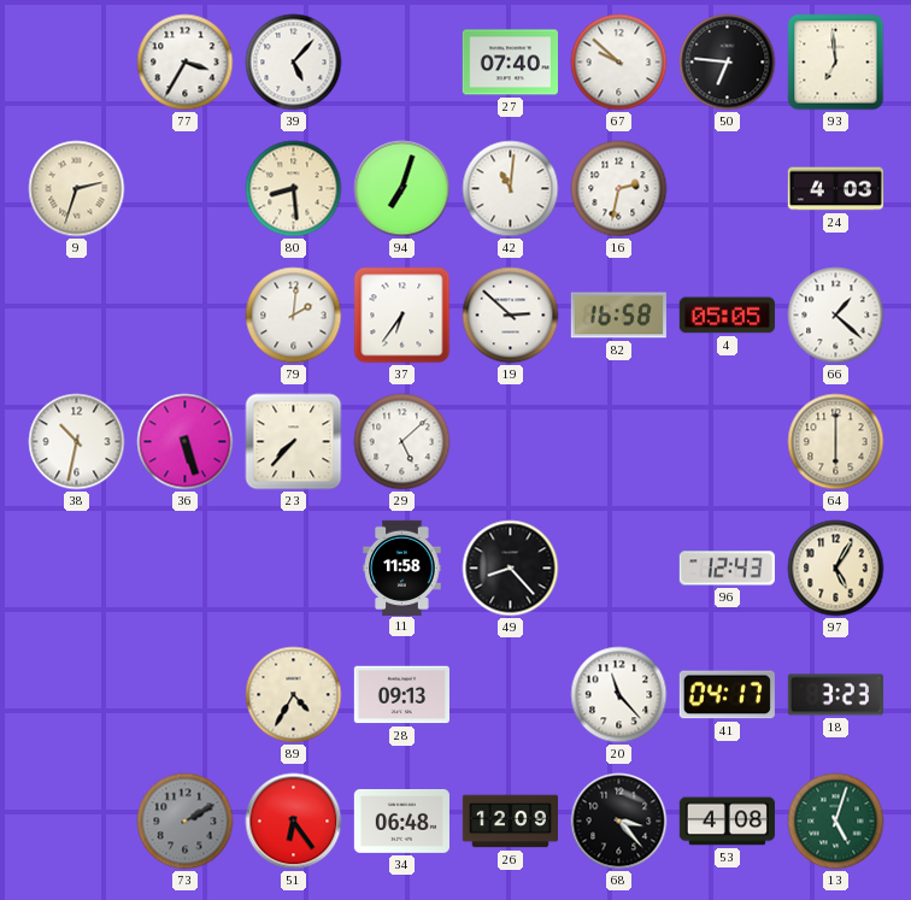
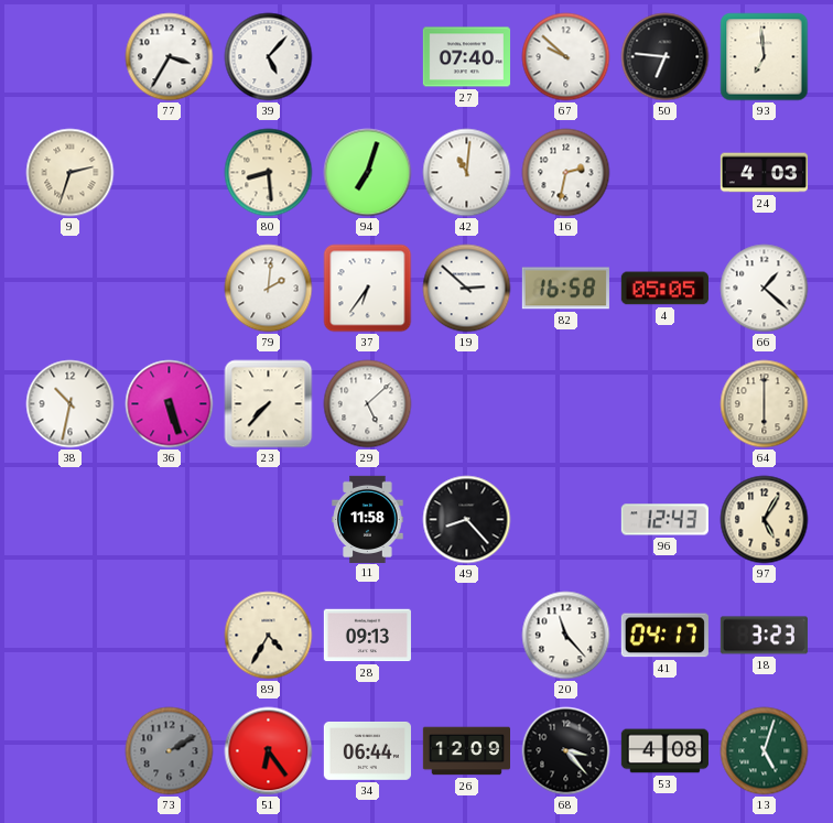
34: 06:48 -> 06:44
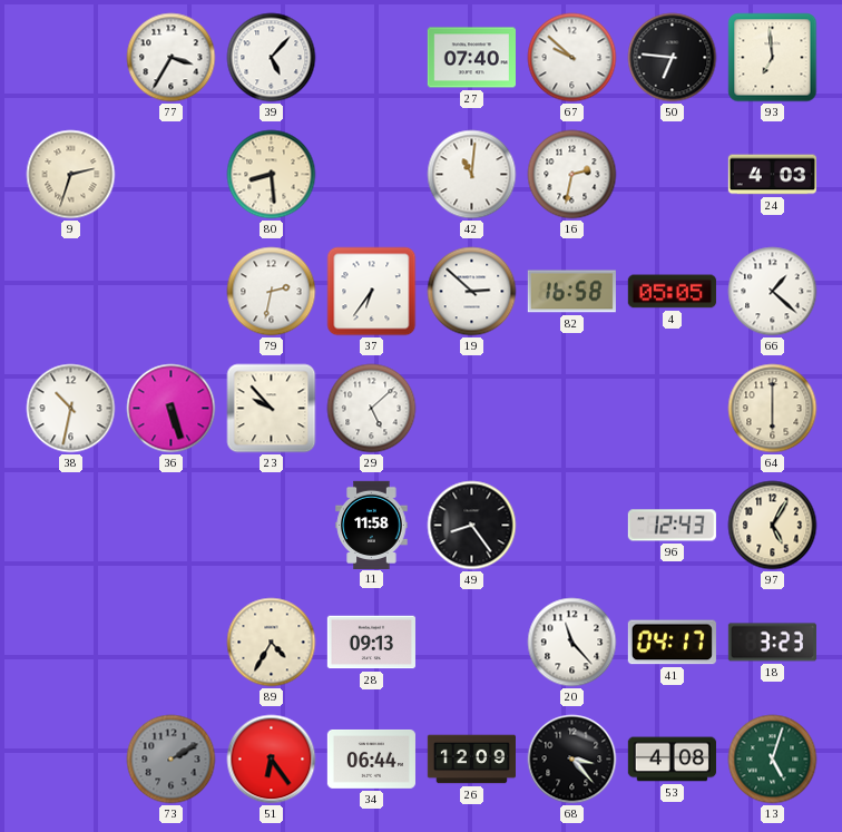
94: 7:03 -> none
79: 2:01 -> 2:32
23: 7:37 -> 9:53
49: 8:23 -> 8:24
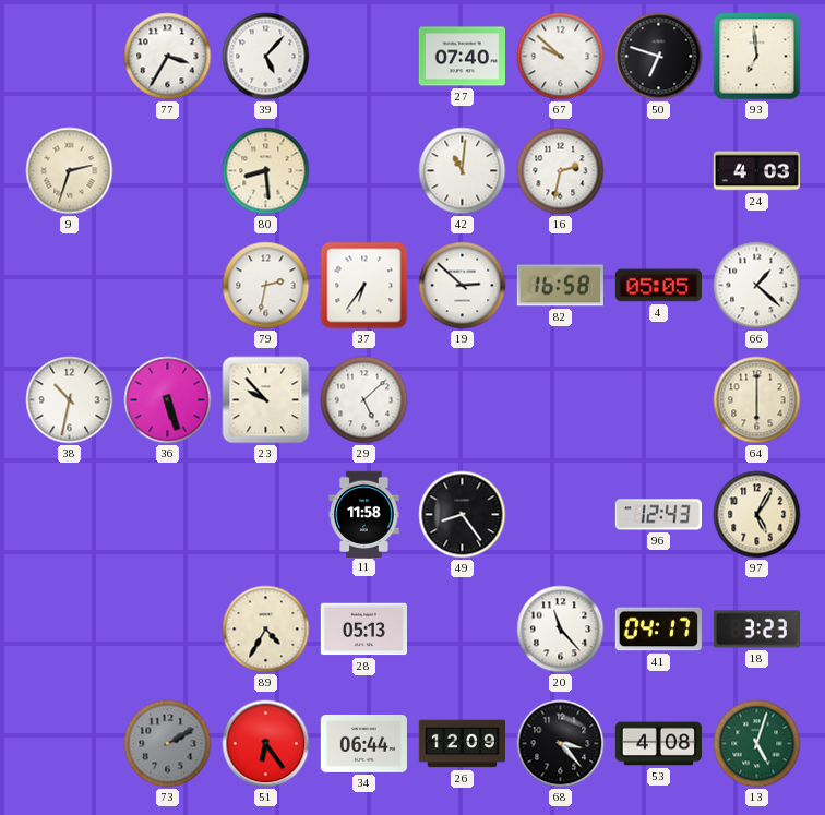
50: 6:46 -> 6:48
28: 09:13 -> 05:13
